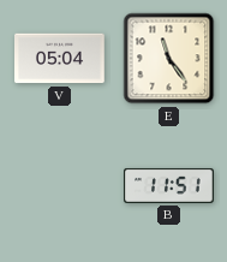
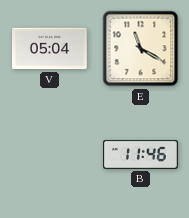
E: 11:24 -> 11:20
B: 11:51 -> 11:46
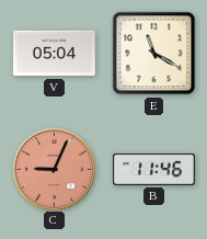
C: none -> 9:04
